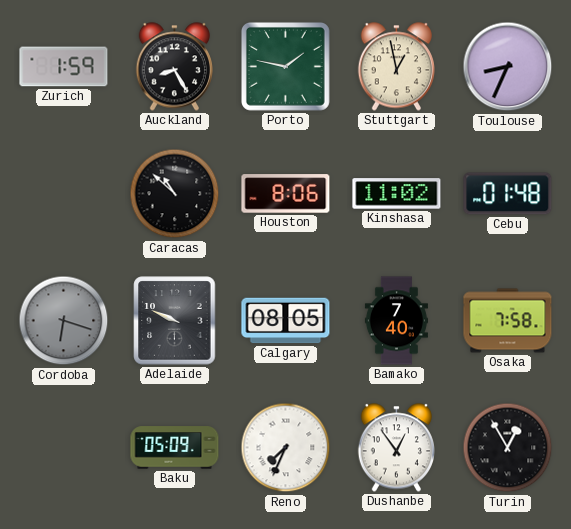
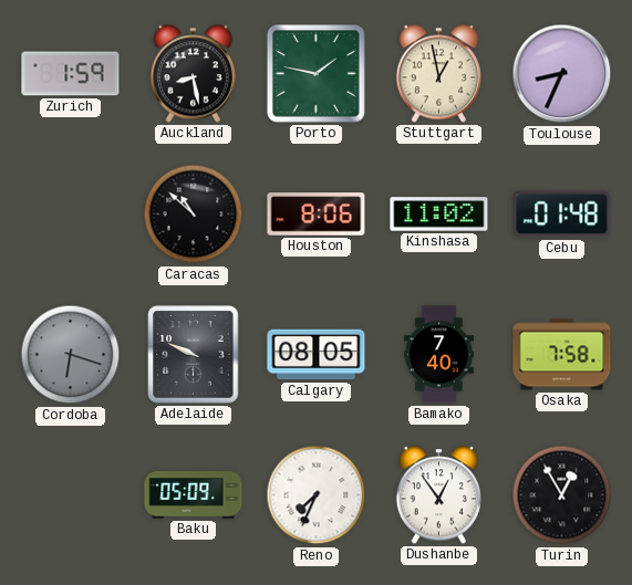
Auckland: 8:25 -> 8:28
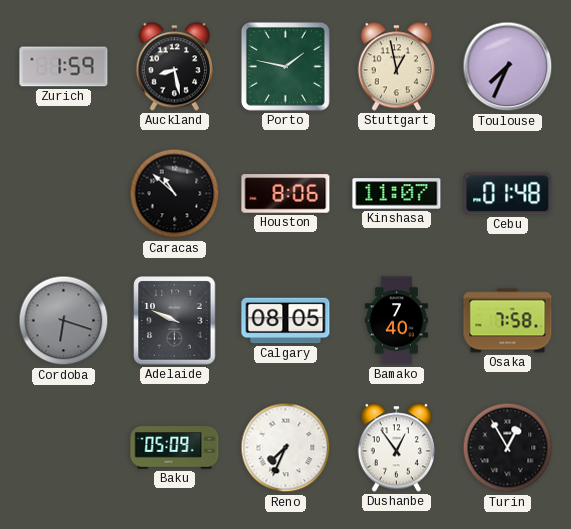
Toulouse: 8:34 -> 7:34
Kinshasa: 11:02 -> 11:07
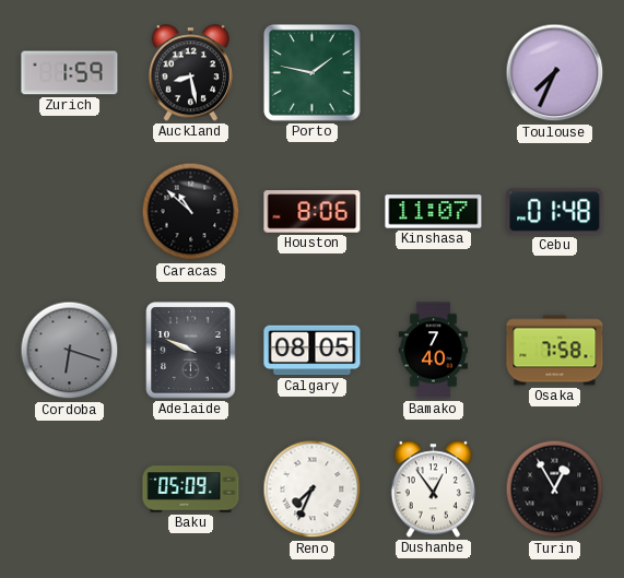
Stuttgart: 12:58 -> none
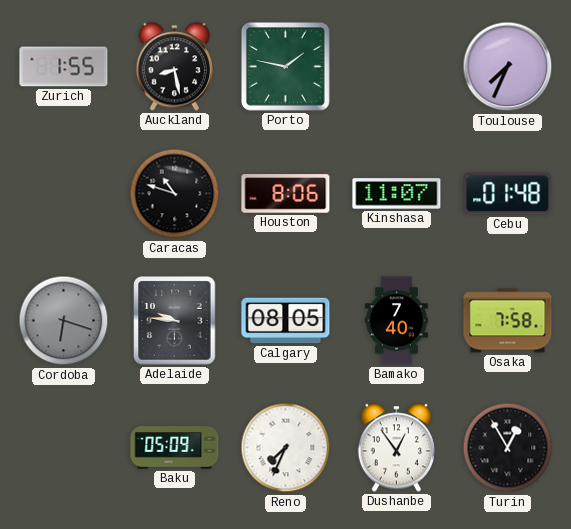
Zurich: 1:59 -> 1:55
Caracas: 10:52 -> 10:48
Adelaide: 9:49 -> 9:46
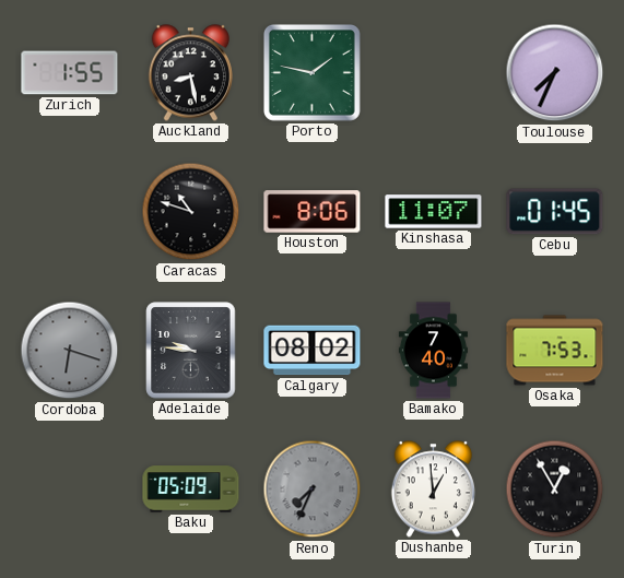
Cebu: 01:48 -> 01:45
Calgary: 08:05 -> 08:02
Osaka: 7:58 -> 7:53
Reno dial: white -> grey
Dushanbe: 12:54 -> 12:59
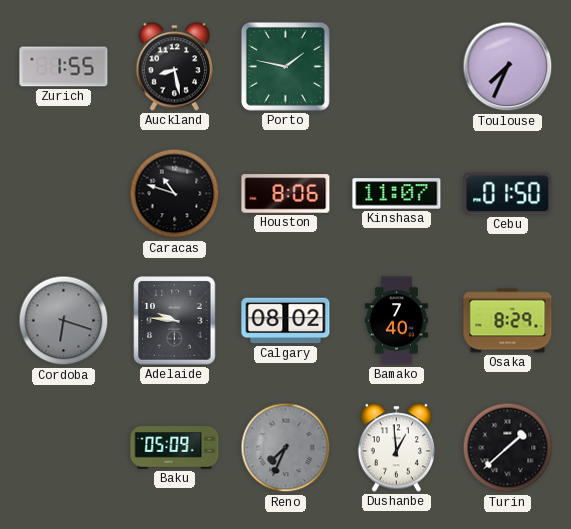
Cebu: 01:45 -> 01:50
Osaka: 7:53 -> 8:29
Turin: 12:55 -> 1:38
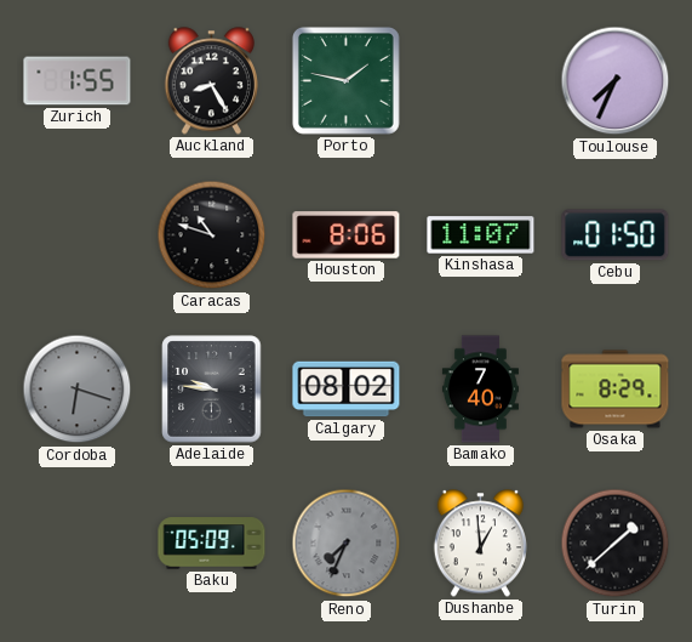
Auckland: 8:28 -> 8:25
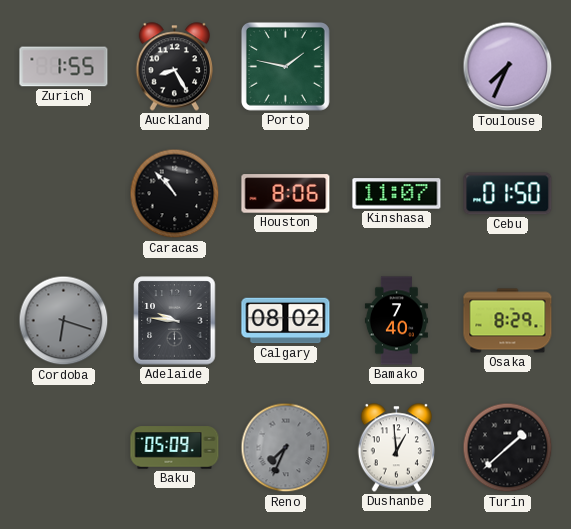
Caracas: 10:48 -> 10:53
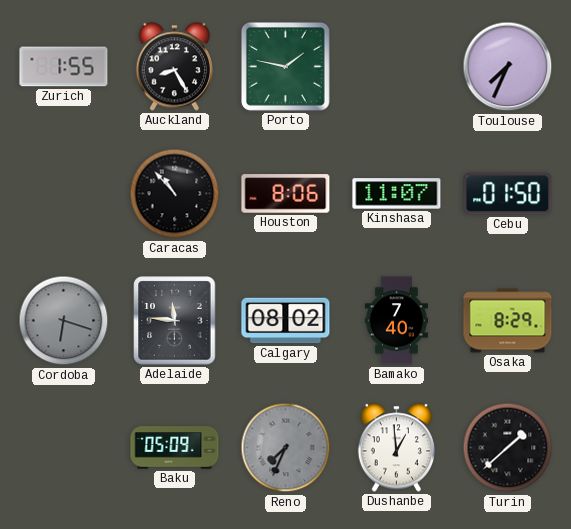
Adelaide: 9:46 -> 11:46
